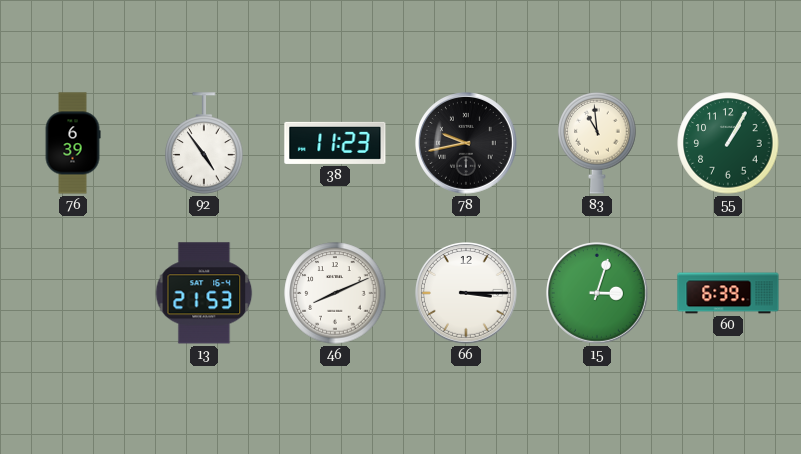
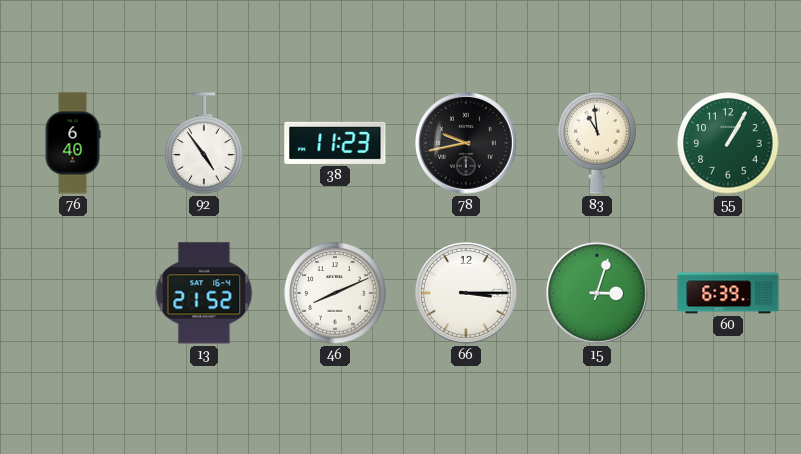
76: 6:39 -> 6:40
13: 21:53 -> 21:52
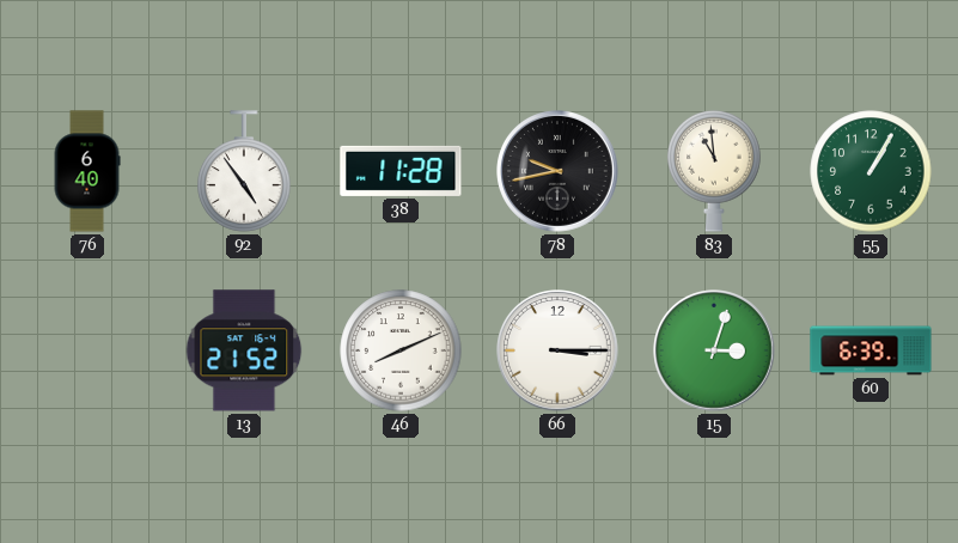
38: 11:23 -> 11:28
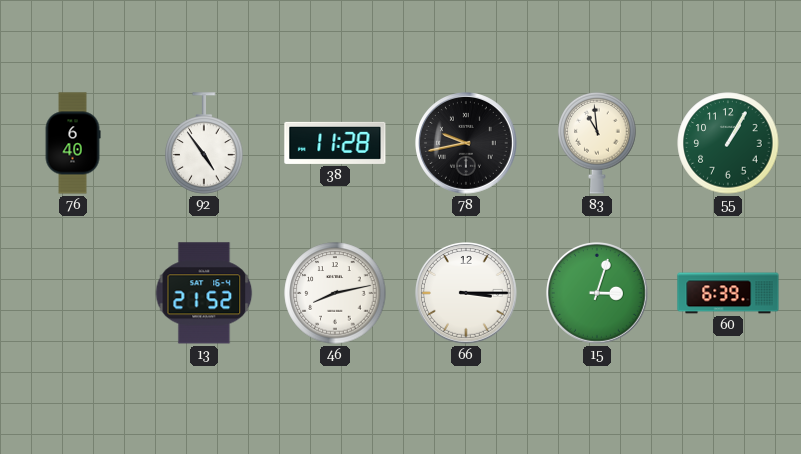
46: 8:11 -> 8:13
